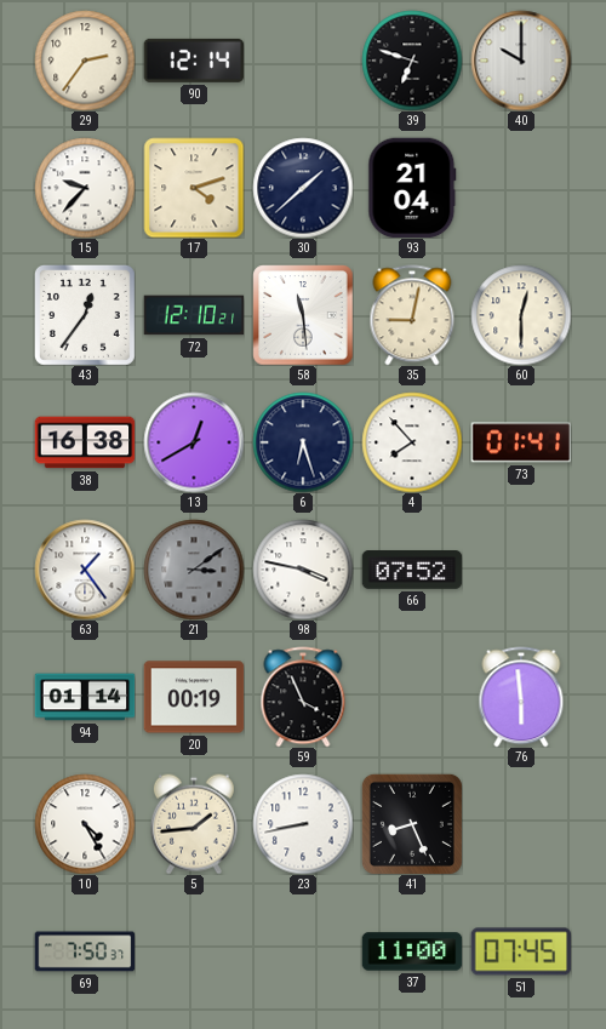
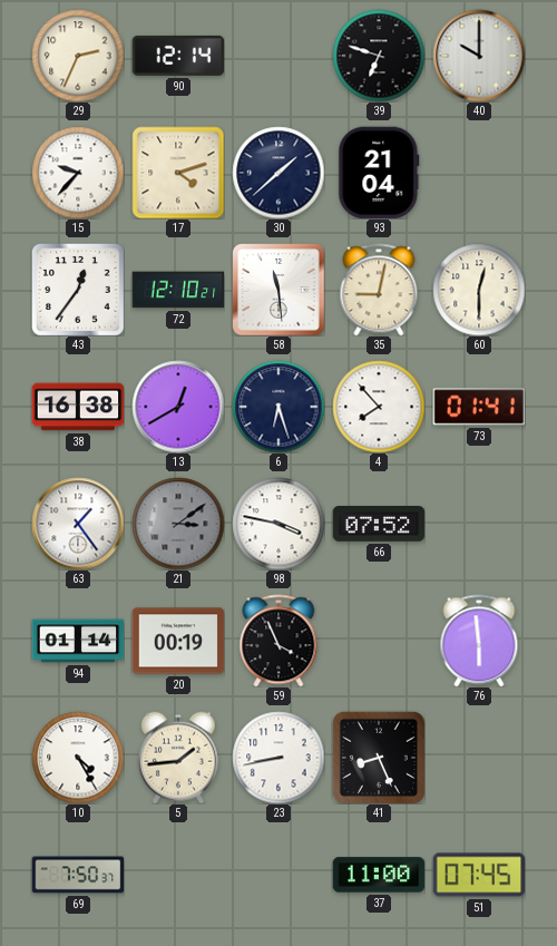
29: 2:36 -> 2:34
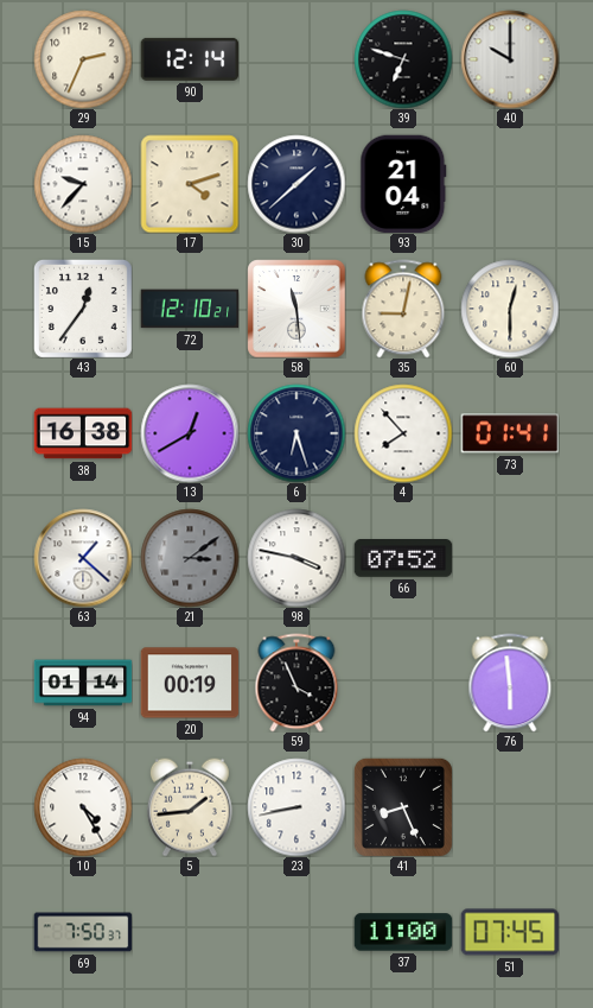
63: 1:24 -> 1:22
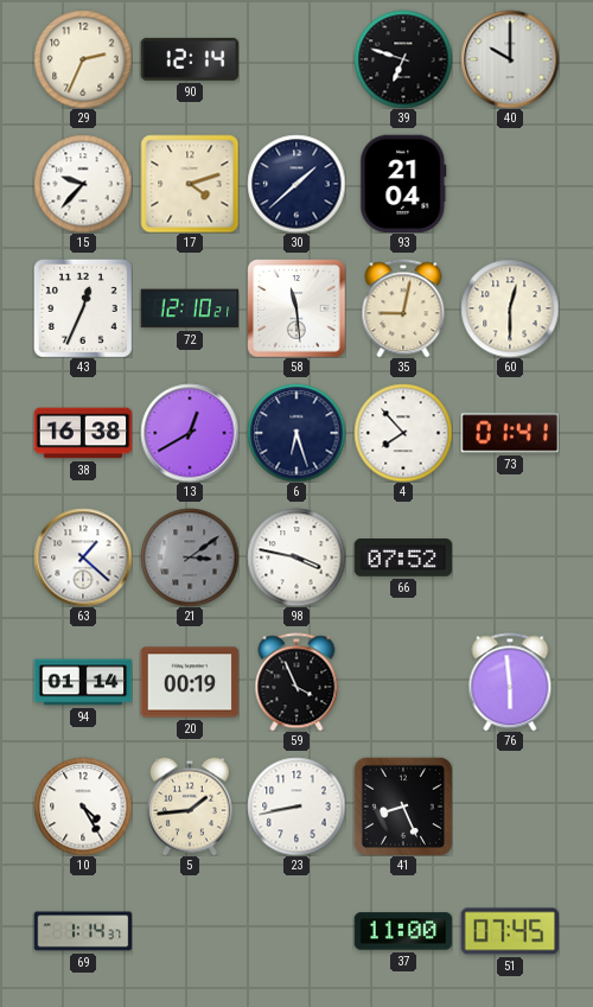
43: 12:36 -> 12:34
69: 7:50 -> 1:14
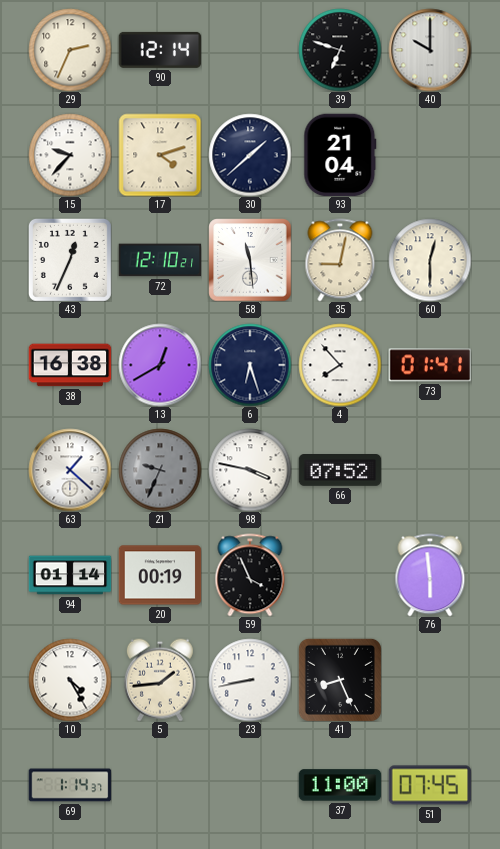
21: 3:09 -> 9:34
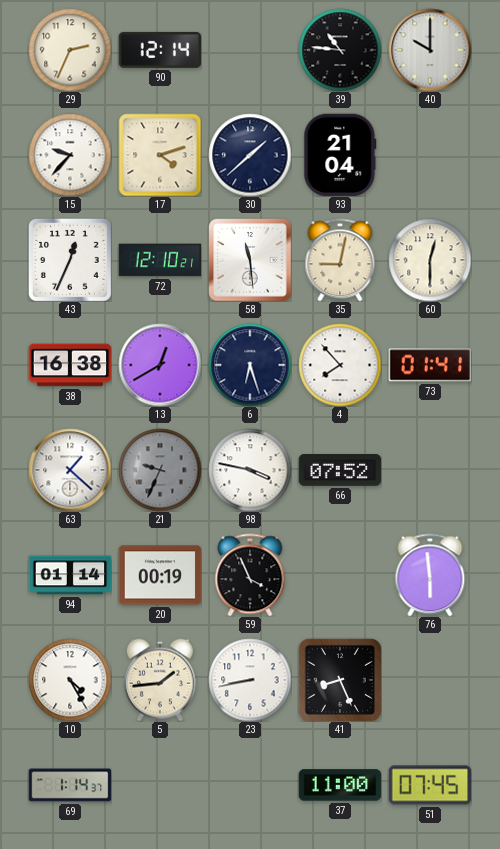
39: 6:48 -> 10:46
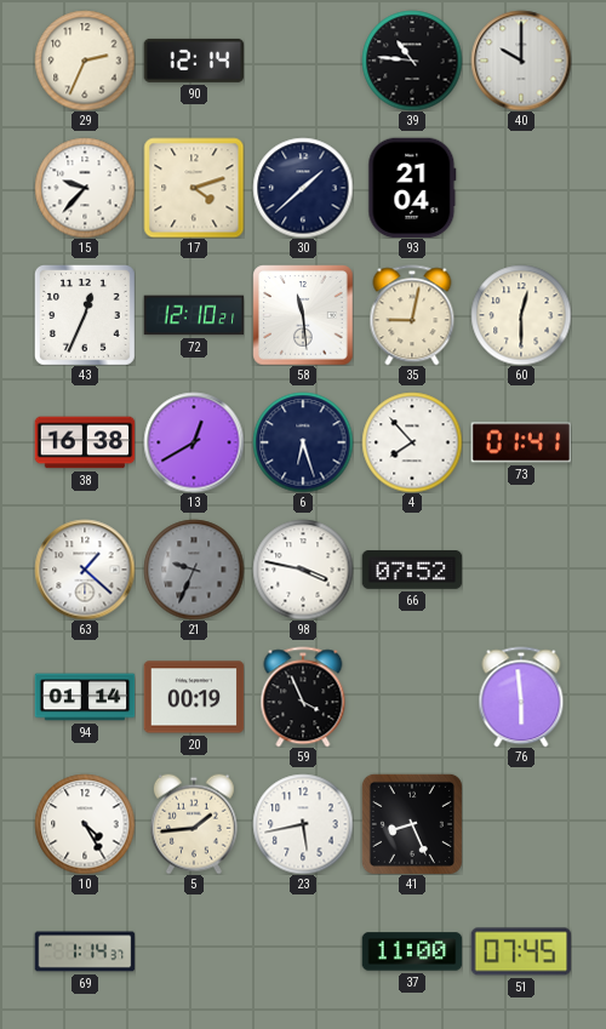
23: 8:43 -> 5:43
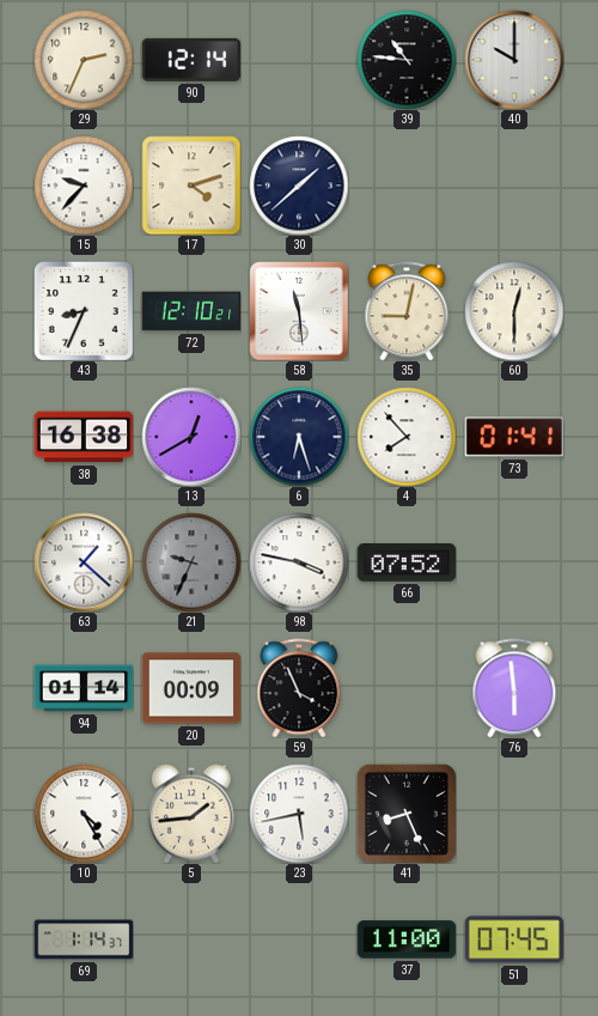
93: 21:04 -> none
43: 12:34 -> 8:34
20: 00:19 -> 00:09
